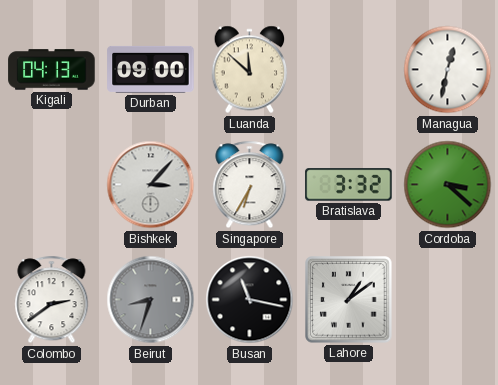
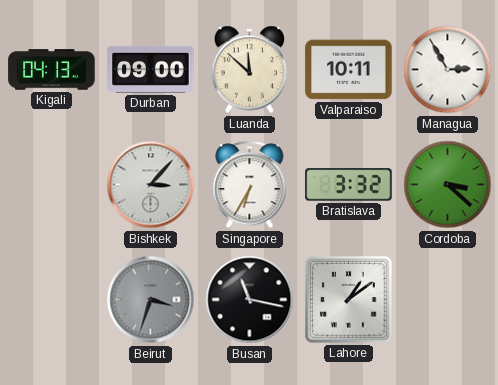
Valparaiso: none -> 10:11
Managua: 12:32 -> 2:55
Colombo: 2:39 -> none
Beirut: 8:33 -> 3:33
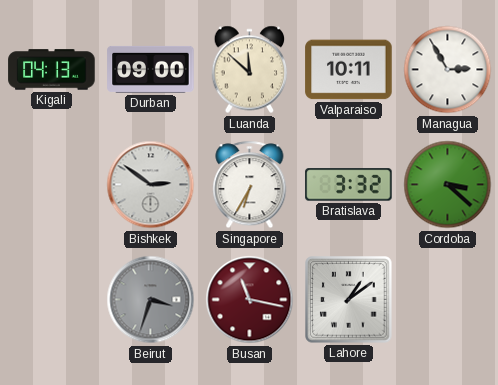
Bishkek: 3:07 -> 2:51
Busan dial: black -> burgundy
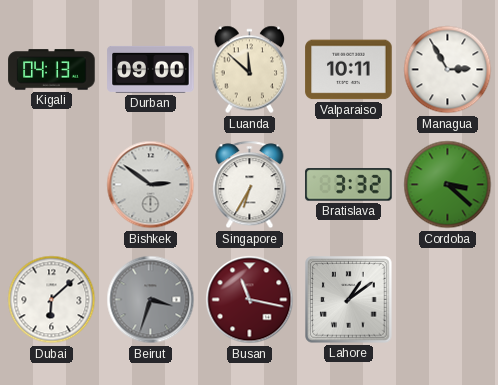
Dubai: none -> 6:08
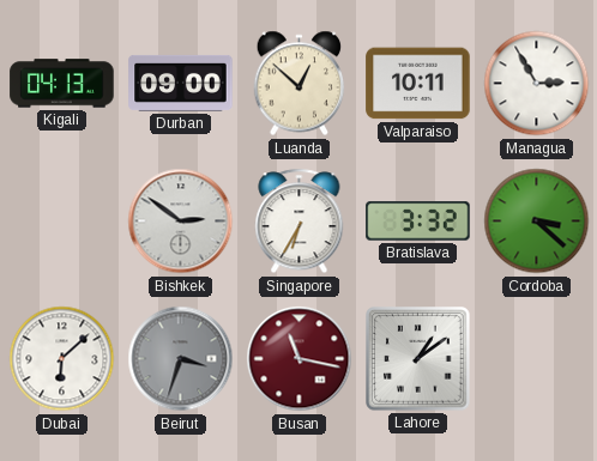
Luanda: 11:52 -> 12:52
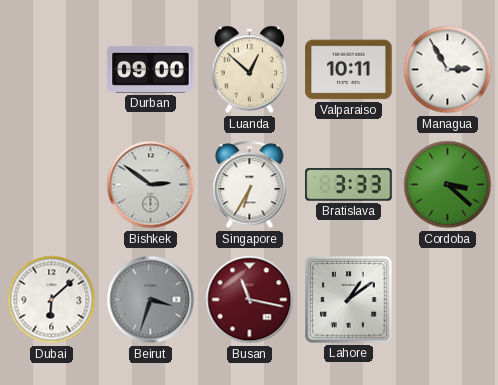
Kigali: 04:13 -> none
Bratislava: 3:32 -> 3:33
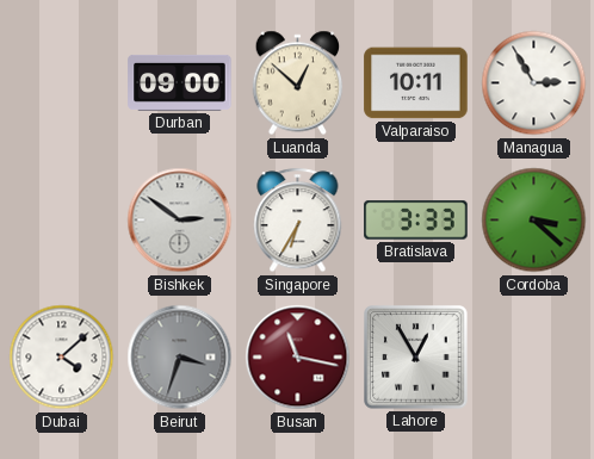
Dubai: 6:08 -> 4:08
Lahore: 1:09 -> 12:55
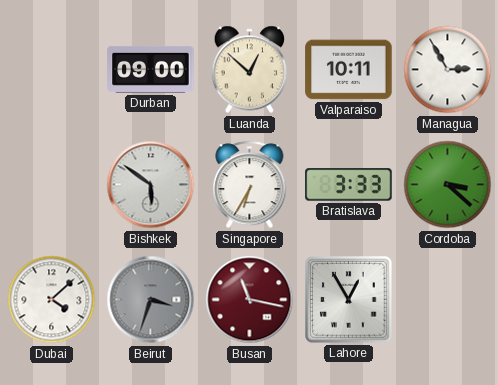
Bishkek: 2:51 -> 5:51
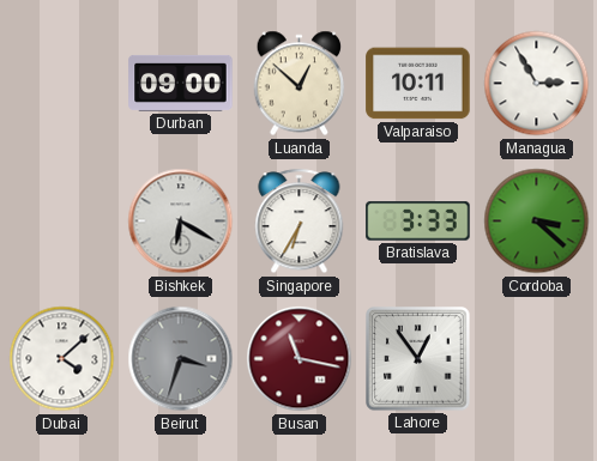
Bishkek: 5:51 -> 6:20
Lahore: 12:55 -> 12:54
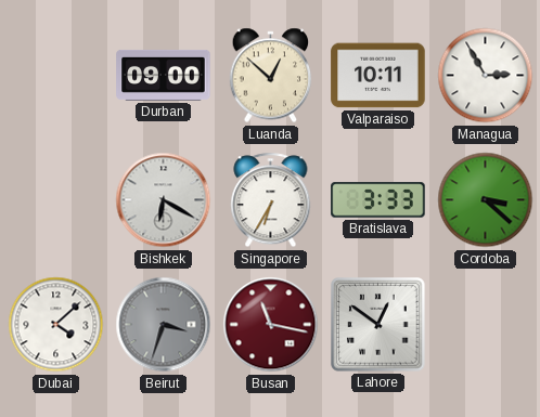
Lahore: 12:54 -> 12:51
